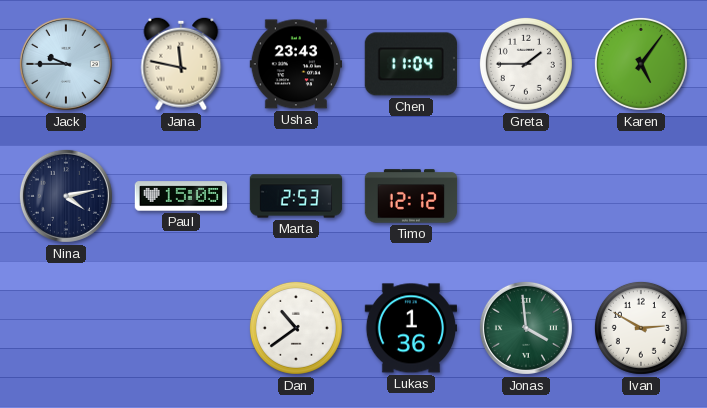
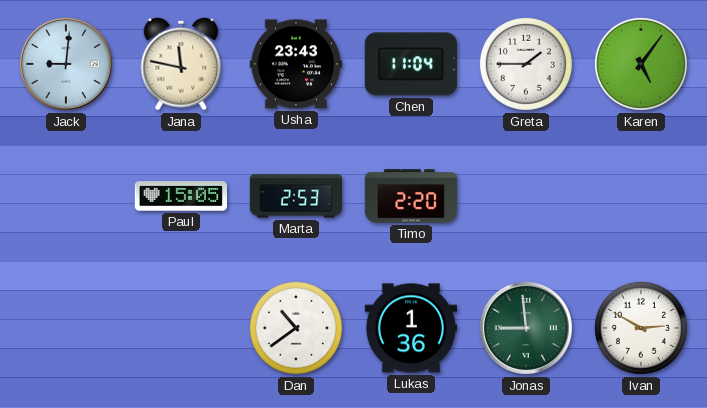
Jack: 9:45 -> 9:01
Nina: 4:13 -> none
Timo: 12:12 -> 2:20
Jonas: 3:59 -> 8:59
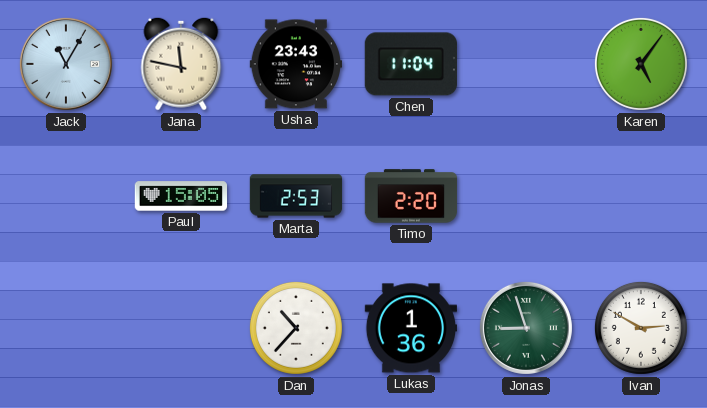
Jack: 9:01 -> 11:05
Greta: 1:45 -> none
Dan: 10:39 -> 10:37
Jonas: 8:59 -> 8:57
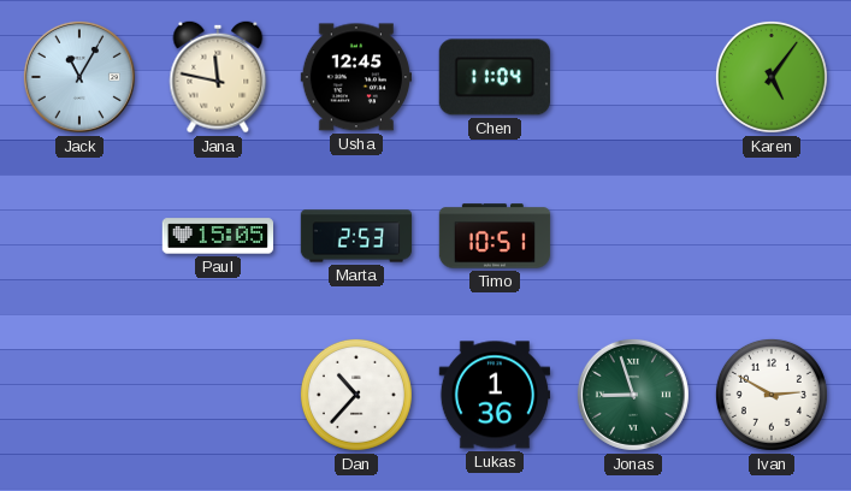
Usha: 23:43 -> 12:45
Timo: 2:20 -> 10:51
